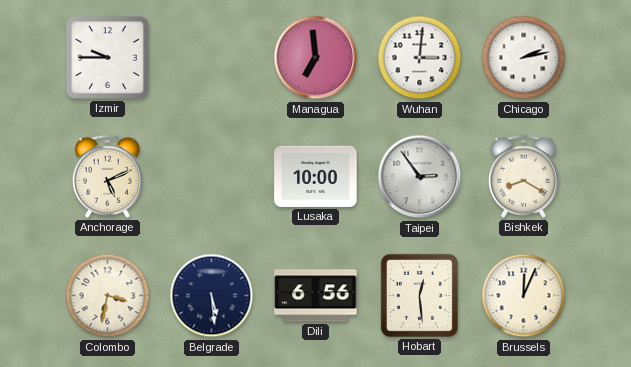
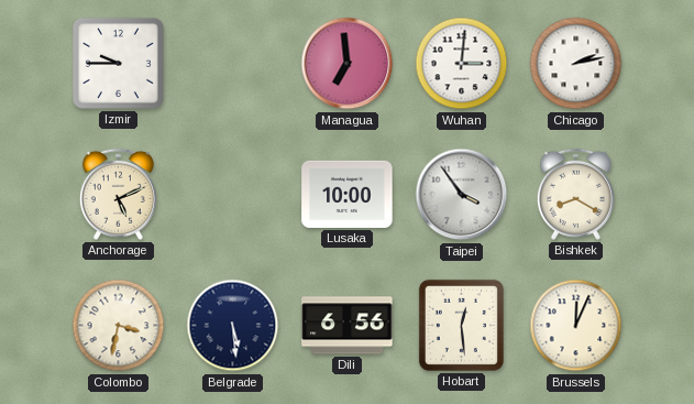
Taipei: 2:54 -> 3:54
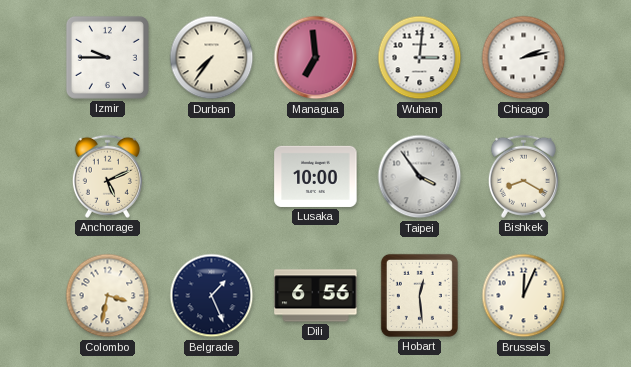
Durban: none -> 7:36
Belgrade: 5:29 -> 1:26
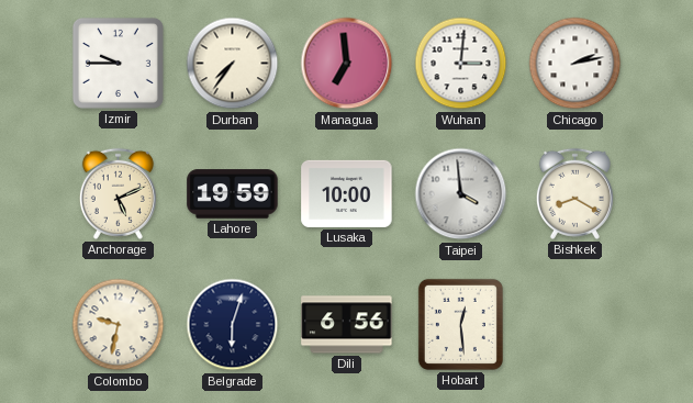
Lahore: none -> 19:59
Taipei: 3:54 -> 3:59
Colombo: 3:32 -> 9:32
Belgrade: 1:26 -> 6:03
Brussels: 12:04 -> none
